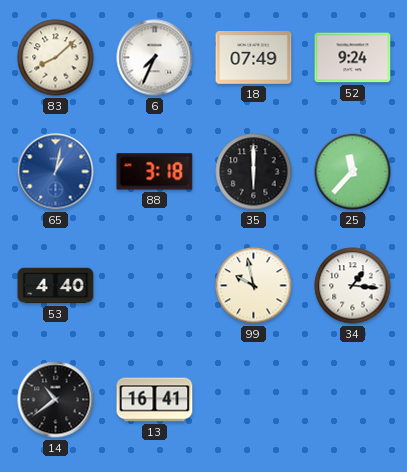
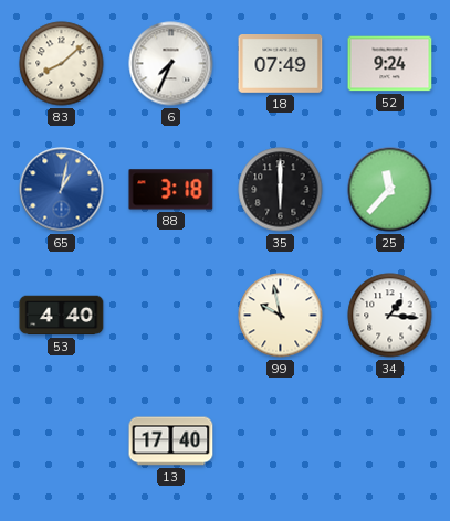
14: 10:39 -> none
13: 16:41 -> 17:40
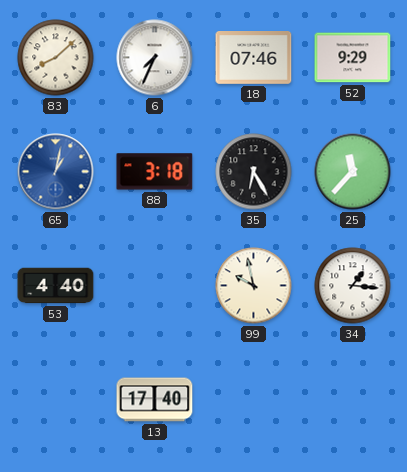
18: 07:49 -> 07:46
52: 9:24 -> 9:29
35: 6:00 -> 6:25
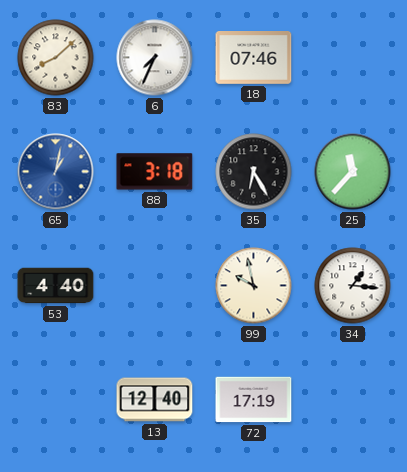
52: 9:29 -> none
13: 17:40 -> 12:40
72: none -> 17:19
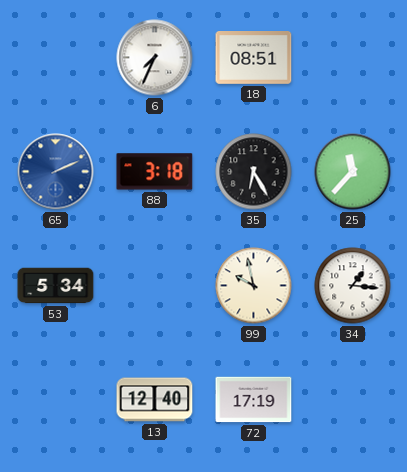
83: 8:08 -> none
18: 07:46 -> 08:51
65: 1:02 -> 2:11
53: 4:40 -> 5:34
